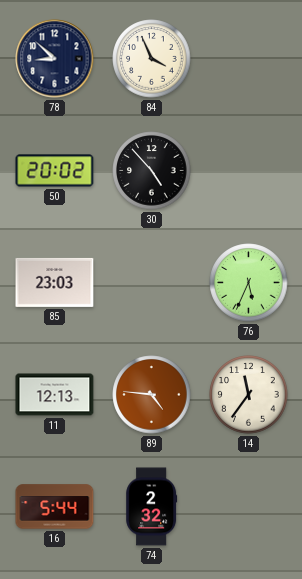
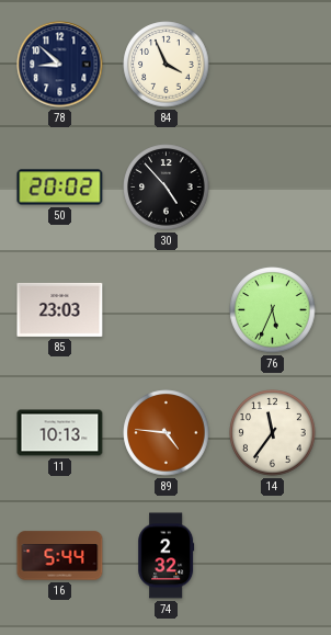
11: 12:13 -> 10:13
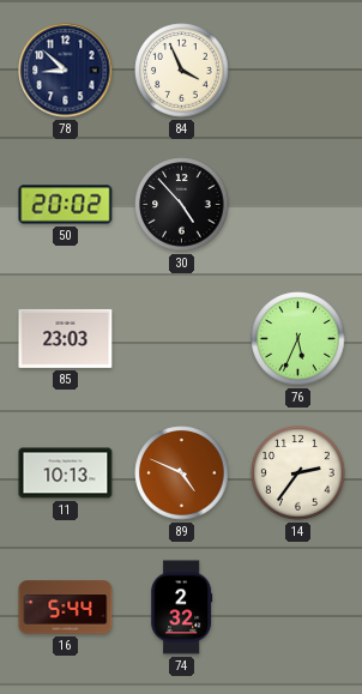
89: 4:46 -> 4:49
14: 11:36 -> 2:36
